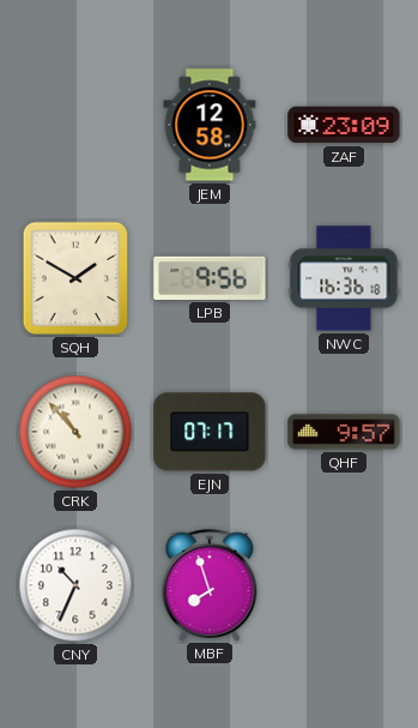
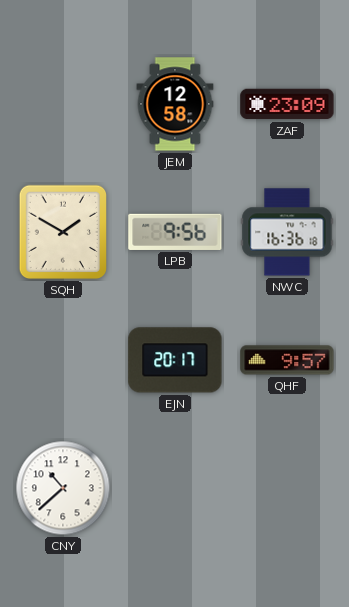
CRK: 10:53 -> none
EJN: 07:17 -> 20:17
CNY: 10:34 -> 10:38
MBF: 7:57 -> none
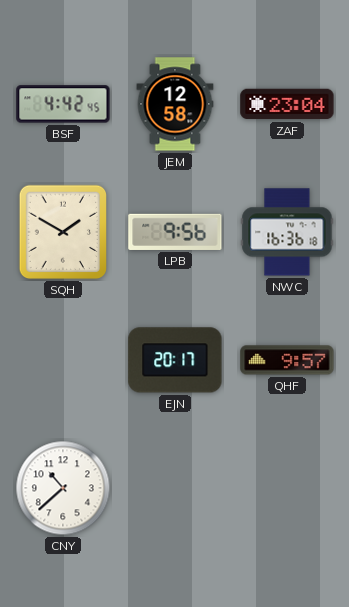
BSF: none -> 4:42
ZAF: 23:09 -> 23:04
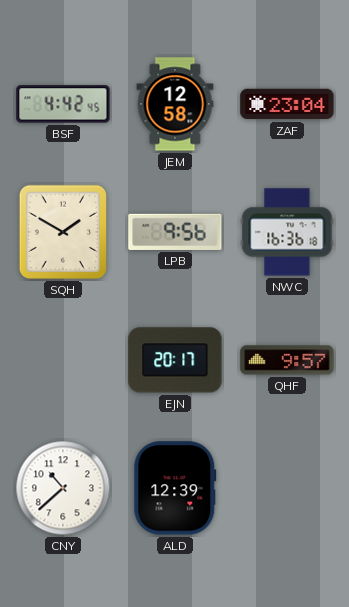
ALD: none -> 12:39
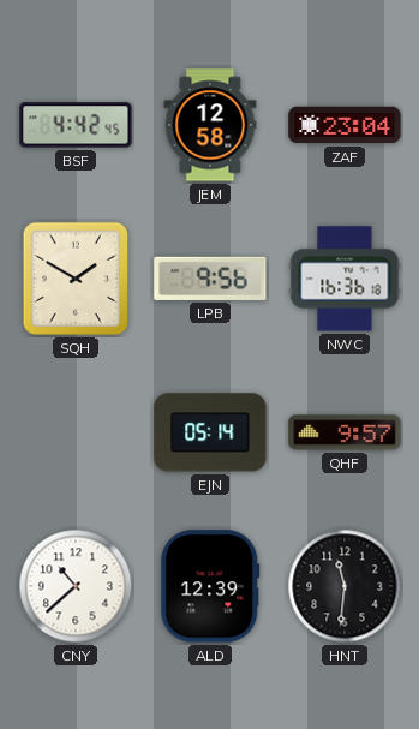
EJN: 20:17 -> 05:14
HNT: none -> 11:31
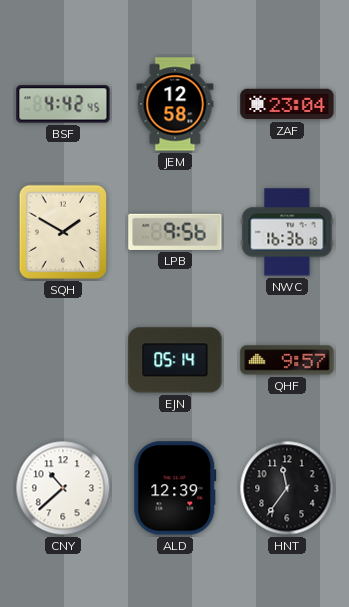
HNT: 11:31 -> 11:36
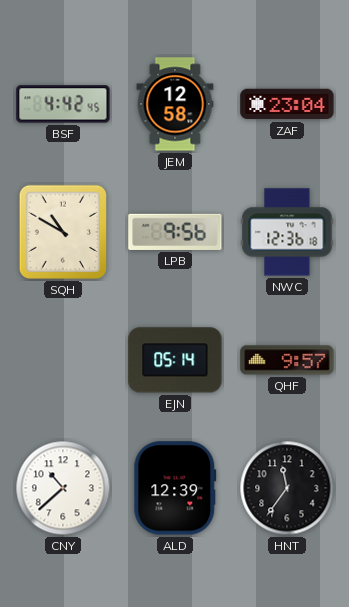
SQH: 1:50 -> 10:50
NWC: 16:36 -> 12:36
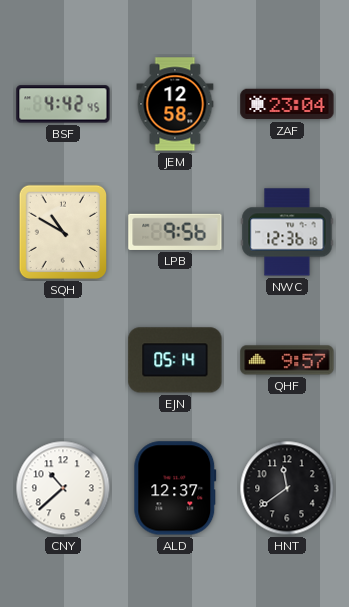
ALD: 12:39 -> 12:37
HNT: 11:36 -> 11:39
